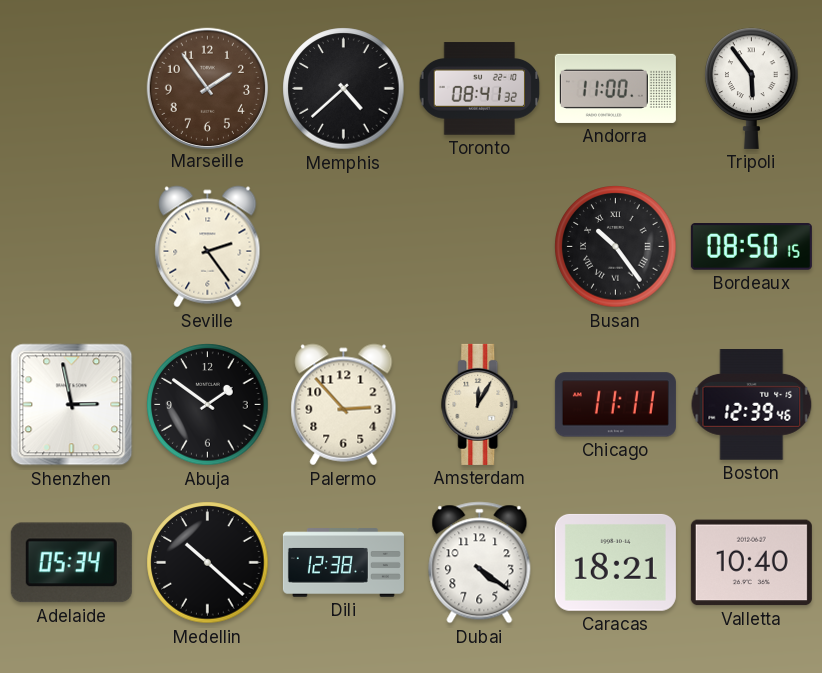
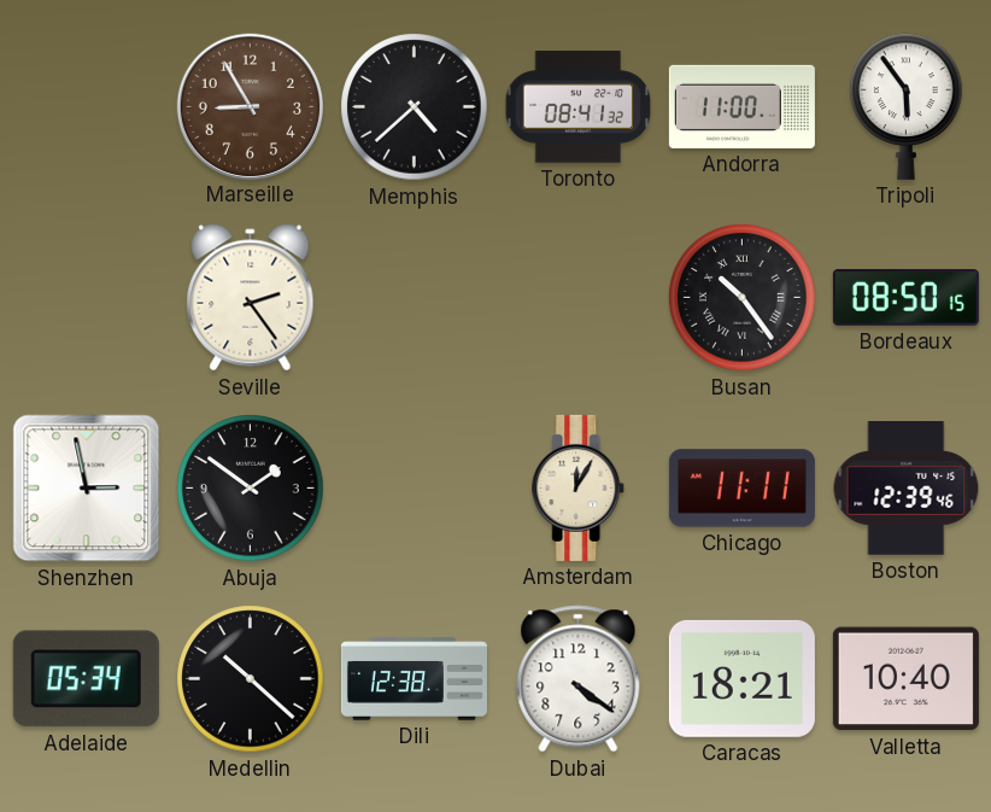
Marseille: 1:54 -> 8:55
Palermo: 2:53 -> none
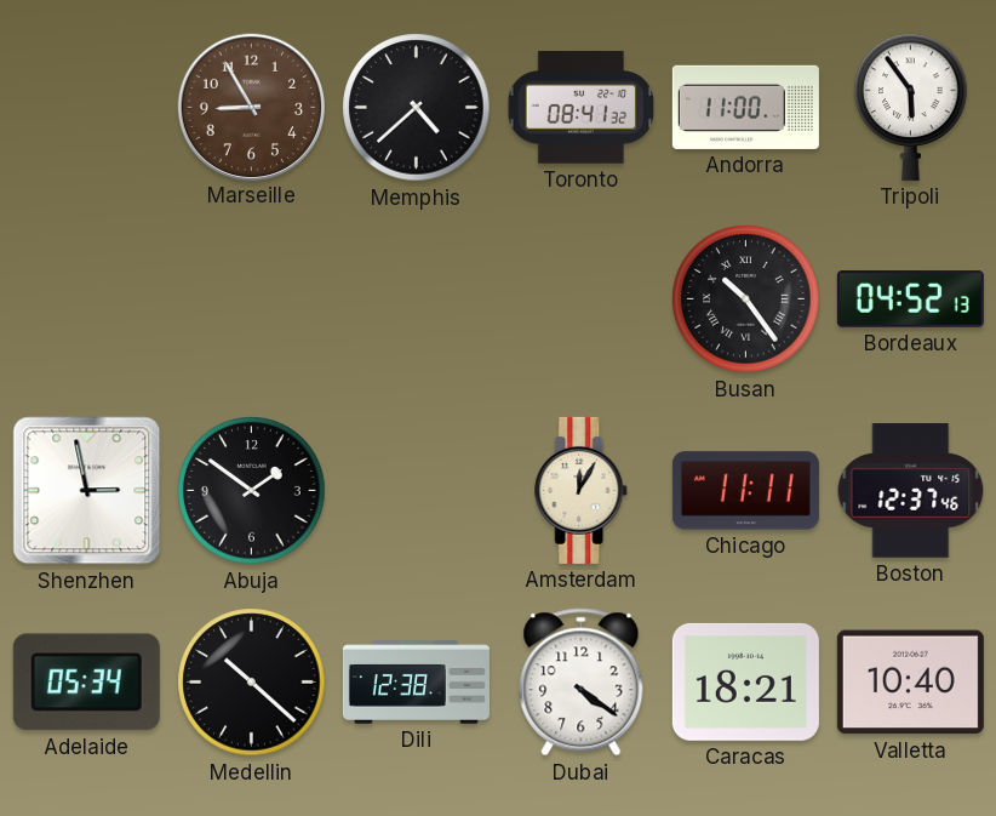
Seville: 2:24 -> none
Bordeaux: 08:50 -> 04:52
Boston: 12:39 -> 12:37
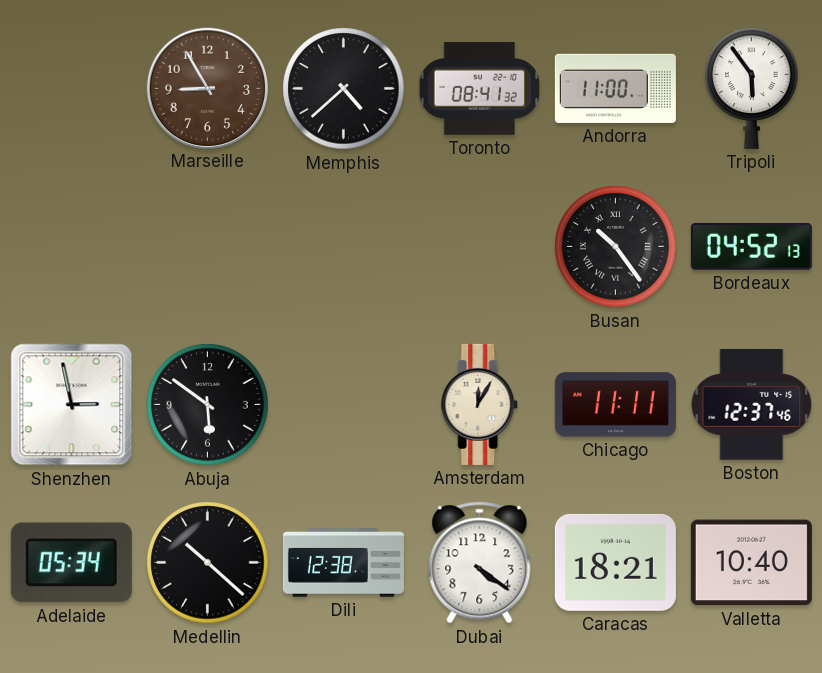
Abuja: 1:51 -> 5:51
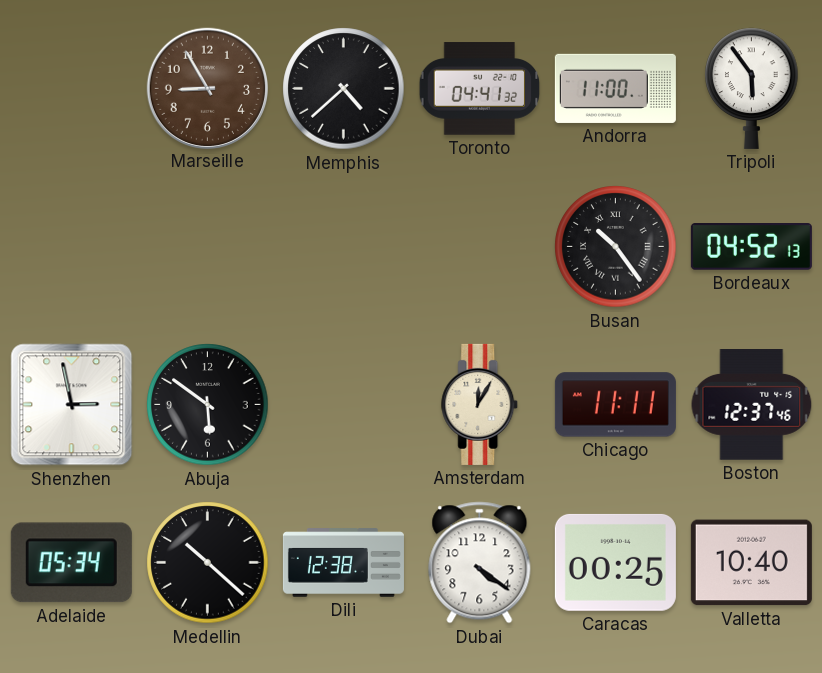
Toronto: 08:41 -> 04:41
Caracas: 18:21 -> 00:25
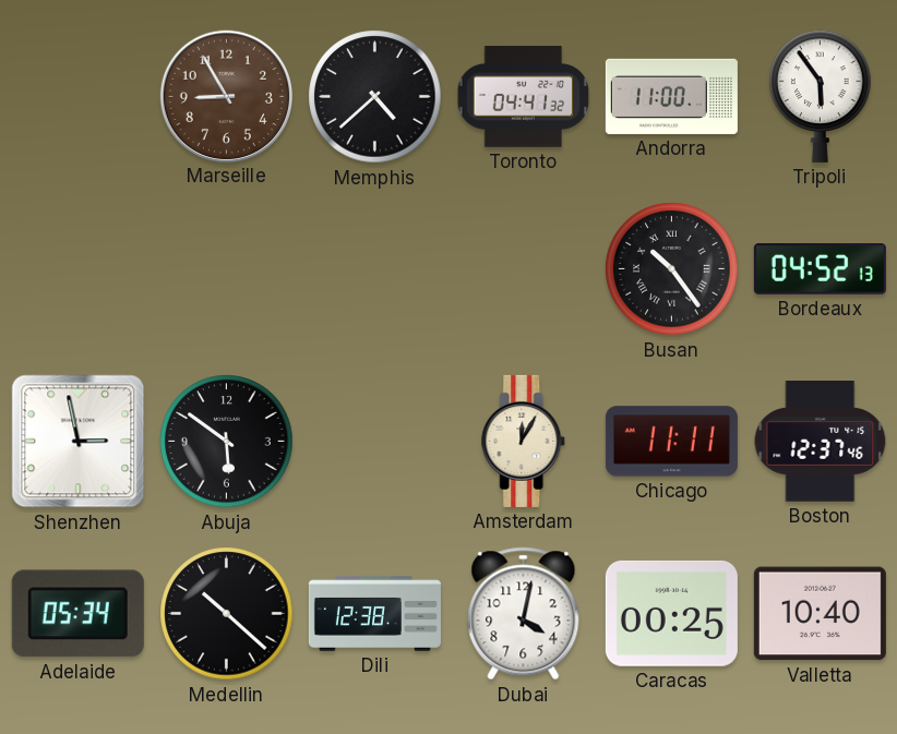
Dubai: 4:21 -> 4:02
